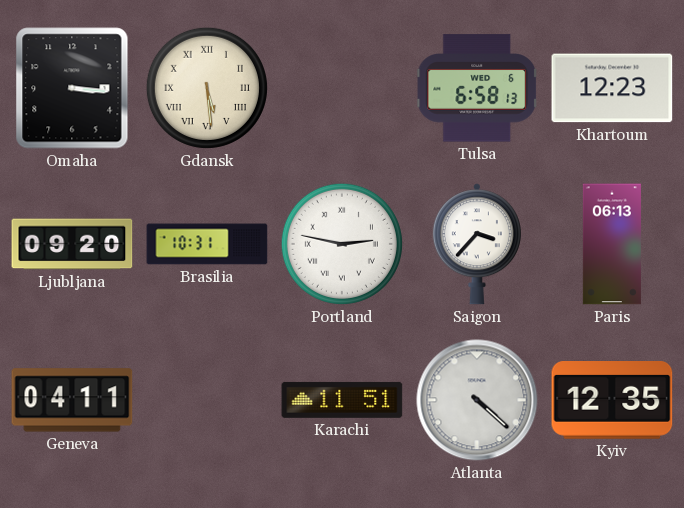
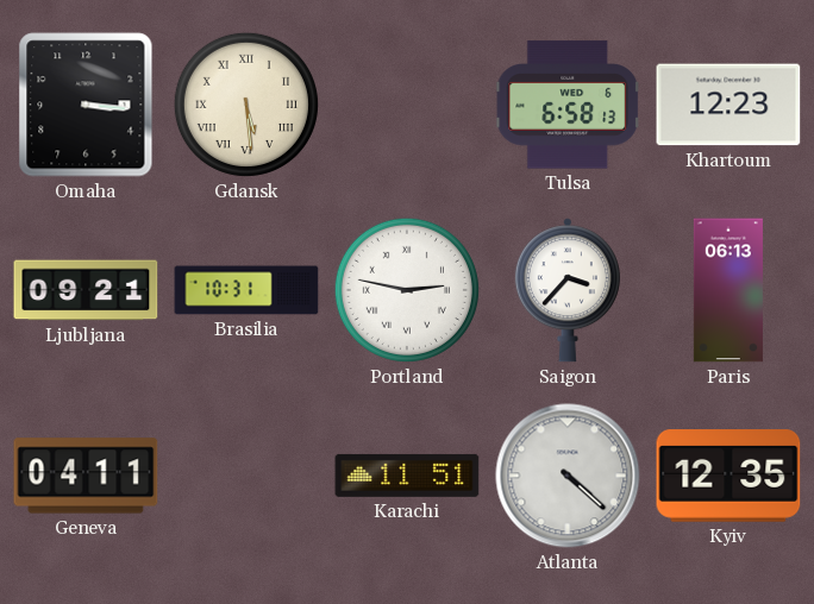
Ljubljana: 09:20 -> 09:21
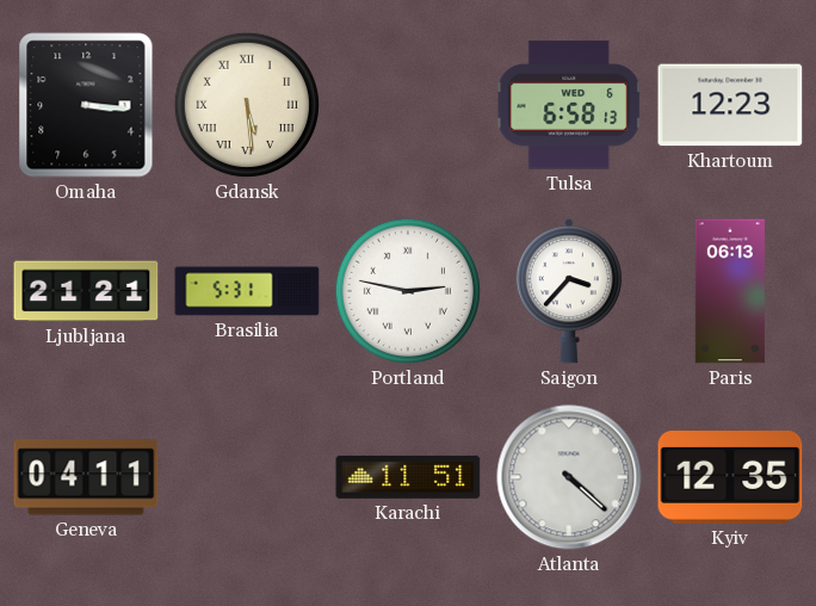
Ljubljana: 09:21 -> 21:21
Brasilia: 10:31 -> 5:31
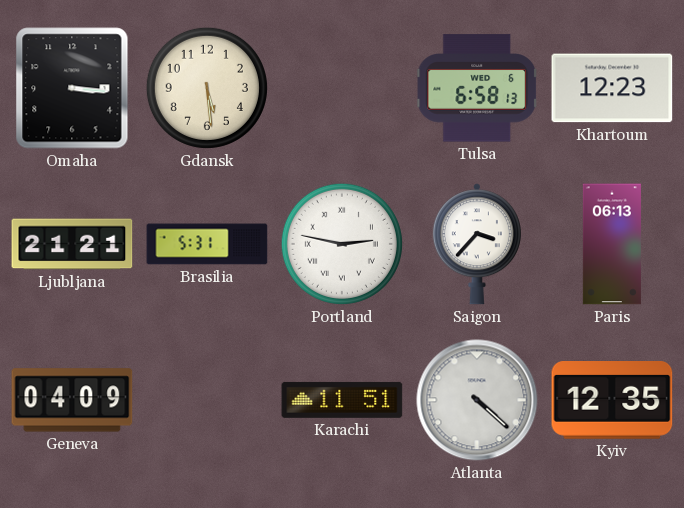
Gdansk numerals: Roman -> Arabic
Geneva: 04:11 -> 04:09
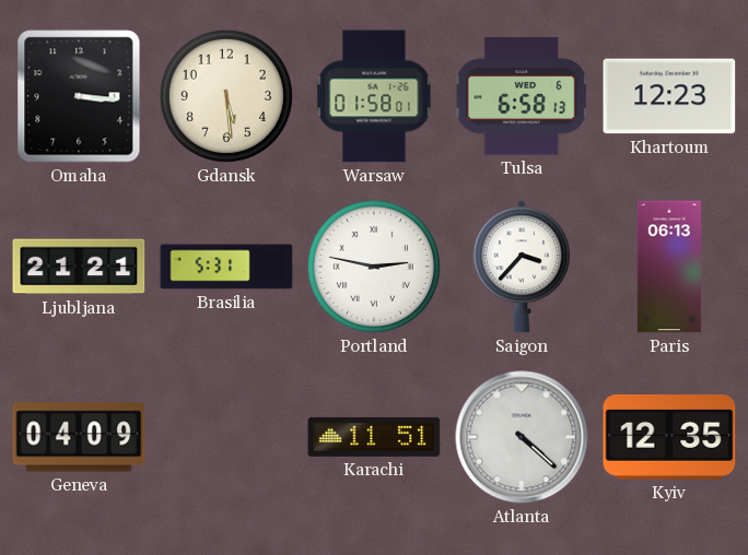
Warsaw: none -> 01:58
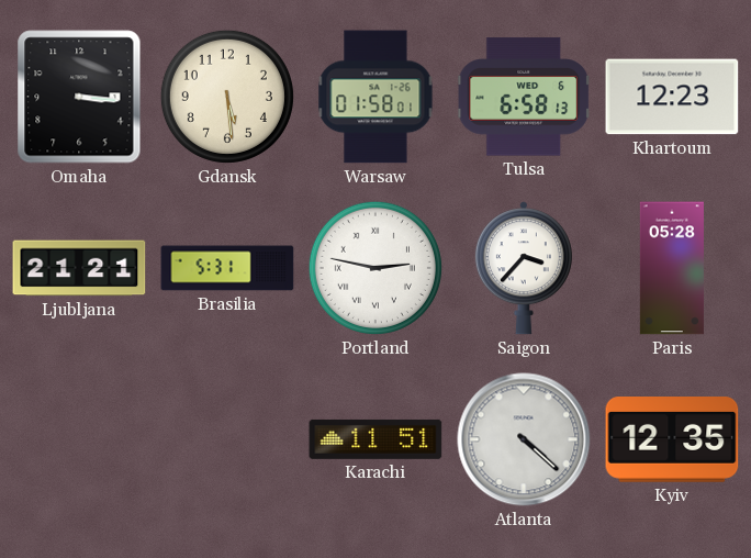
Paris: 06:13 -> 05:28
Geneva: 04:09 -> none
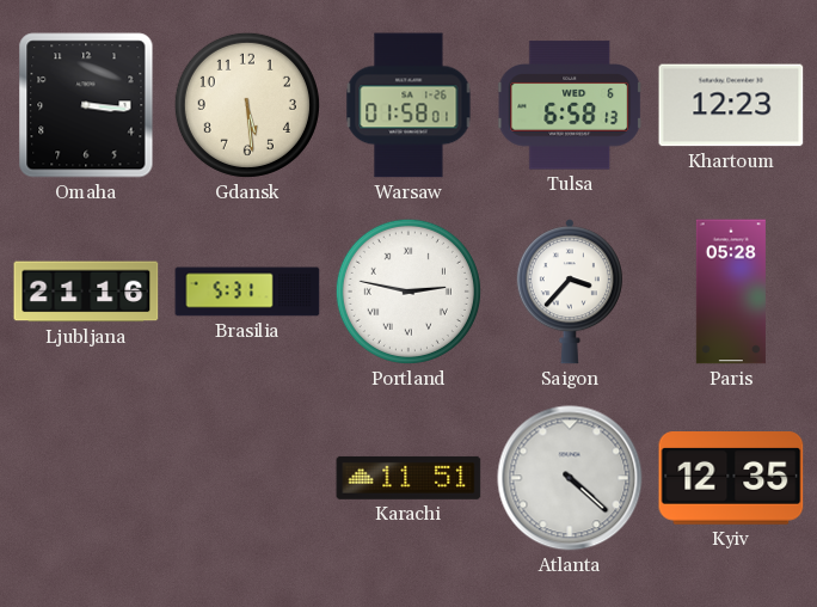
Ljubljana: 21:21 -> 21:16
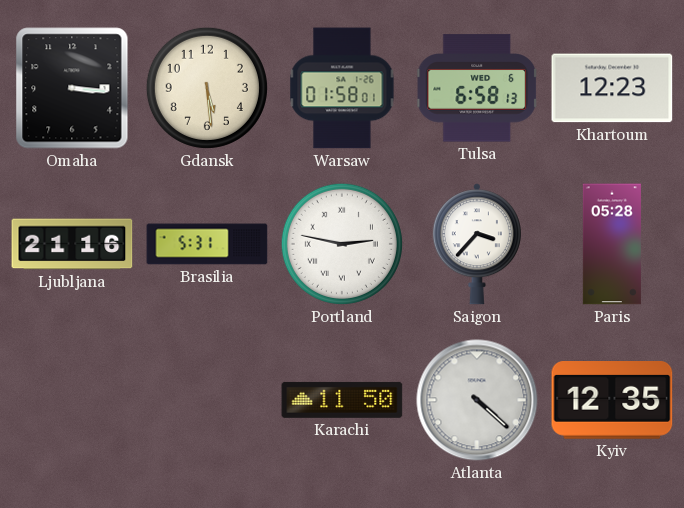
Karachi: 11:51 -> 11:50
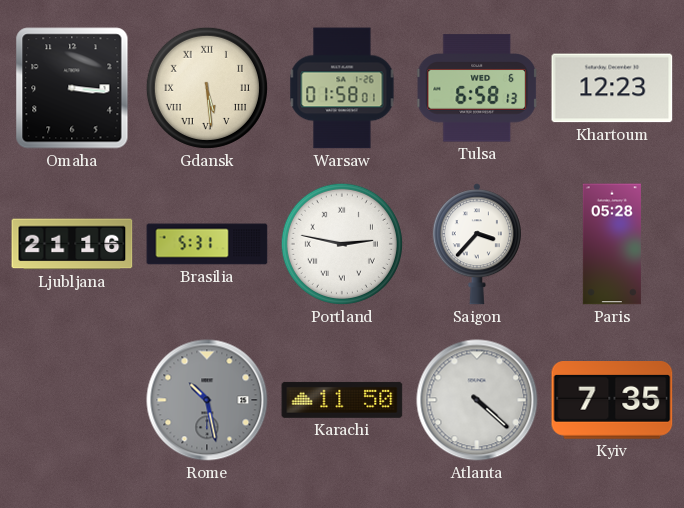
Gdansk numerals: Arabic -> Roman
Rome: none -> 10:28
Kyiv: 12:35 -> 7:35
